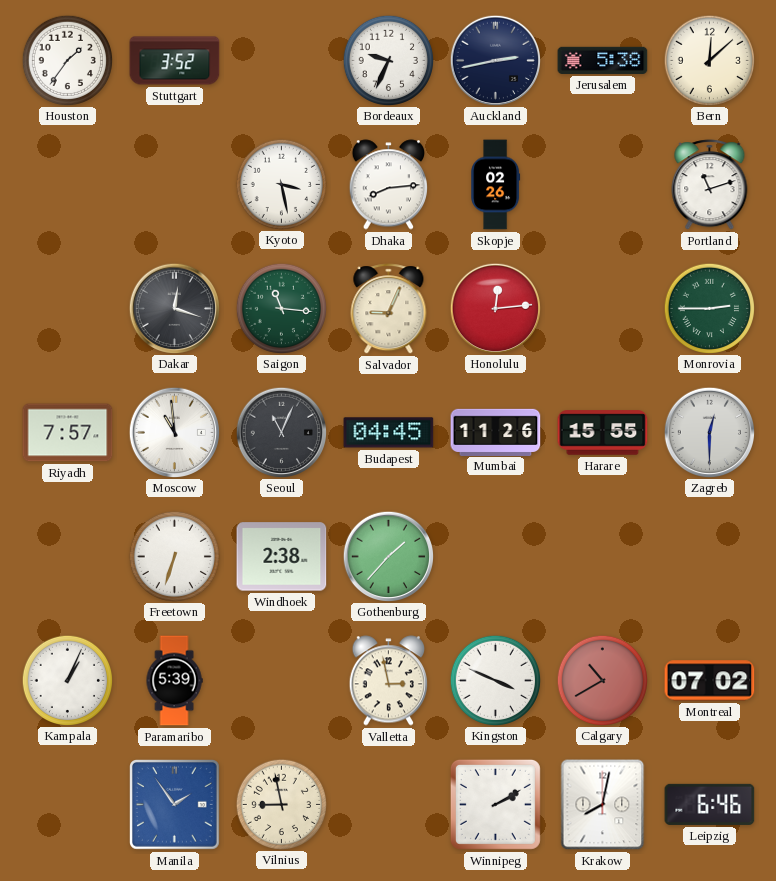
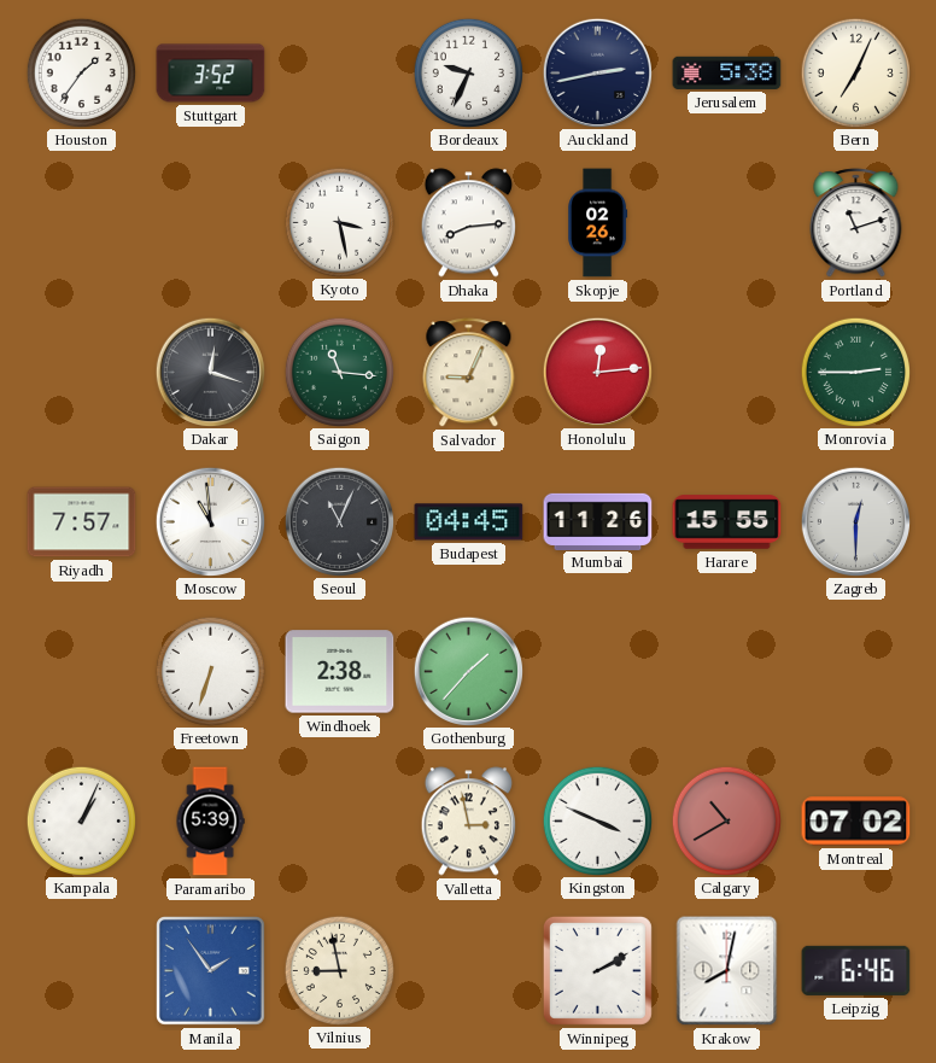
Bern: 12:08 -> 7:04
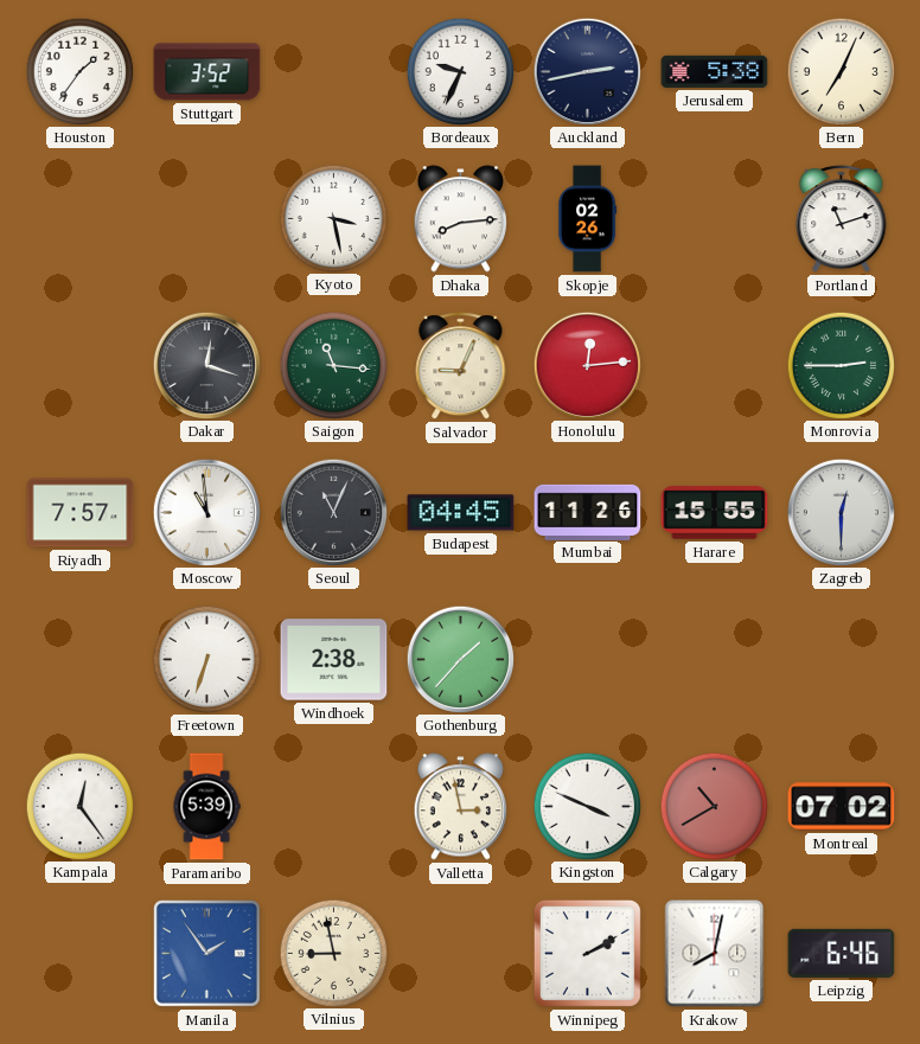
Kampala: 1:04 -> 12:24
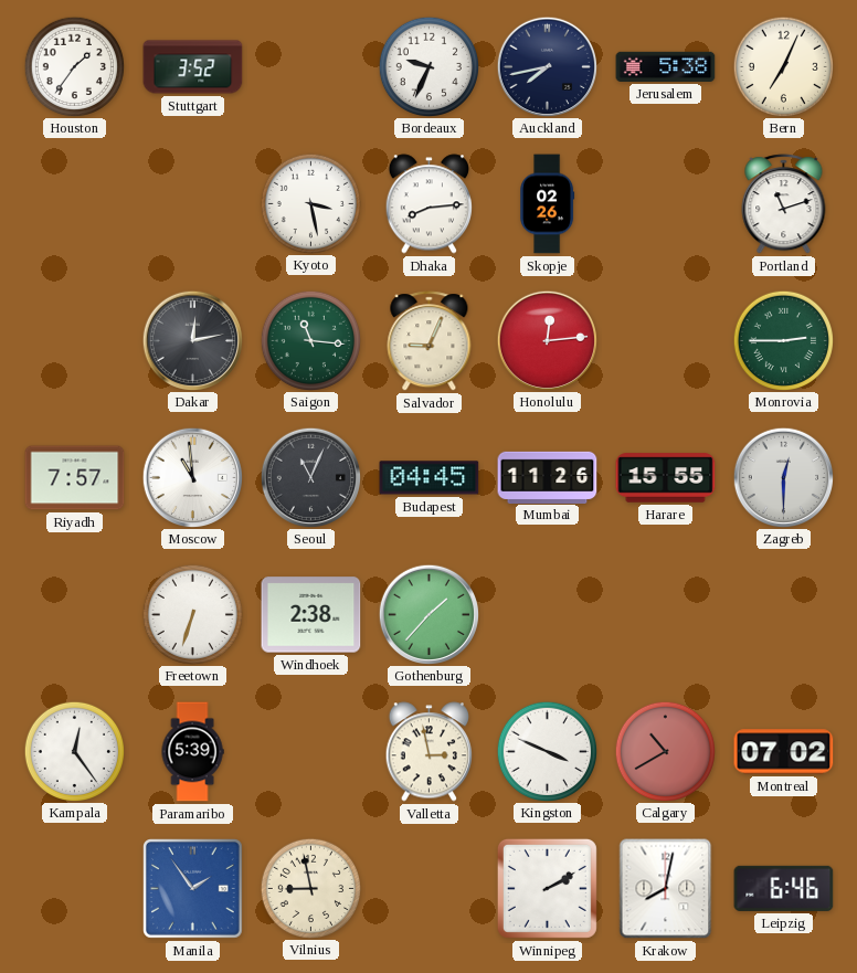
Auckland: 2:43 -> 7:43
Dakar: 12:18 -> 12:13
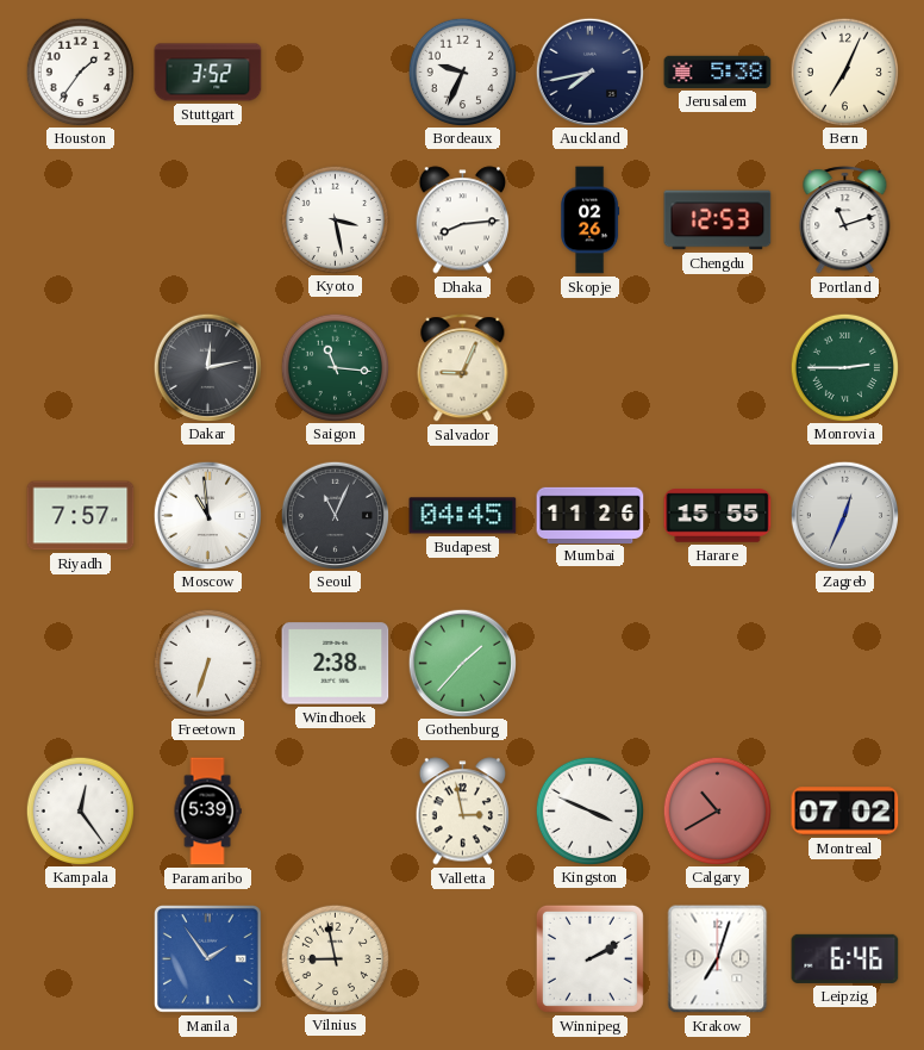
Chengdu: none -> 12:53
Honolulu: 12:14 -> none
Zagreb: 12:30 -> 12:34
Krakow: 8:02 -> 7:03
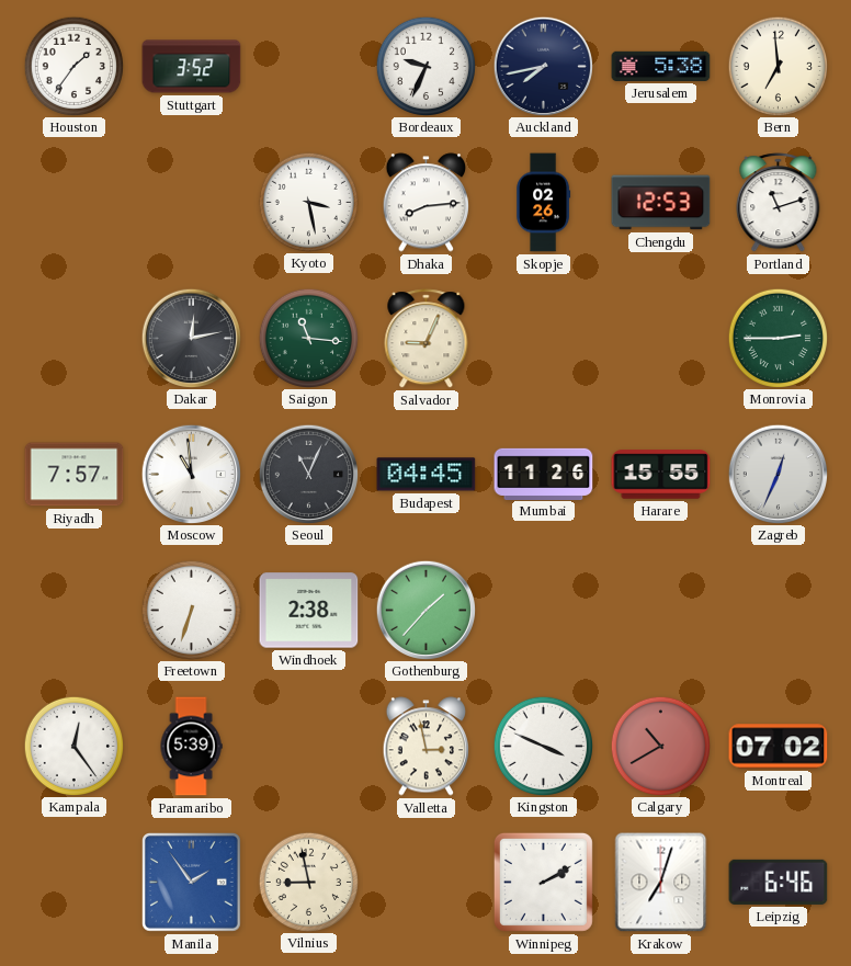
Bern: 7:04 -> 6:59
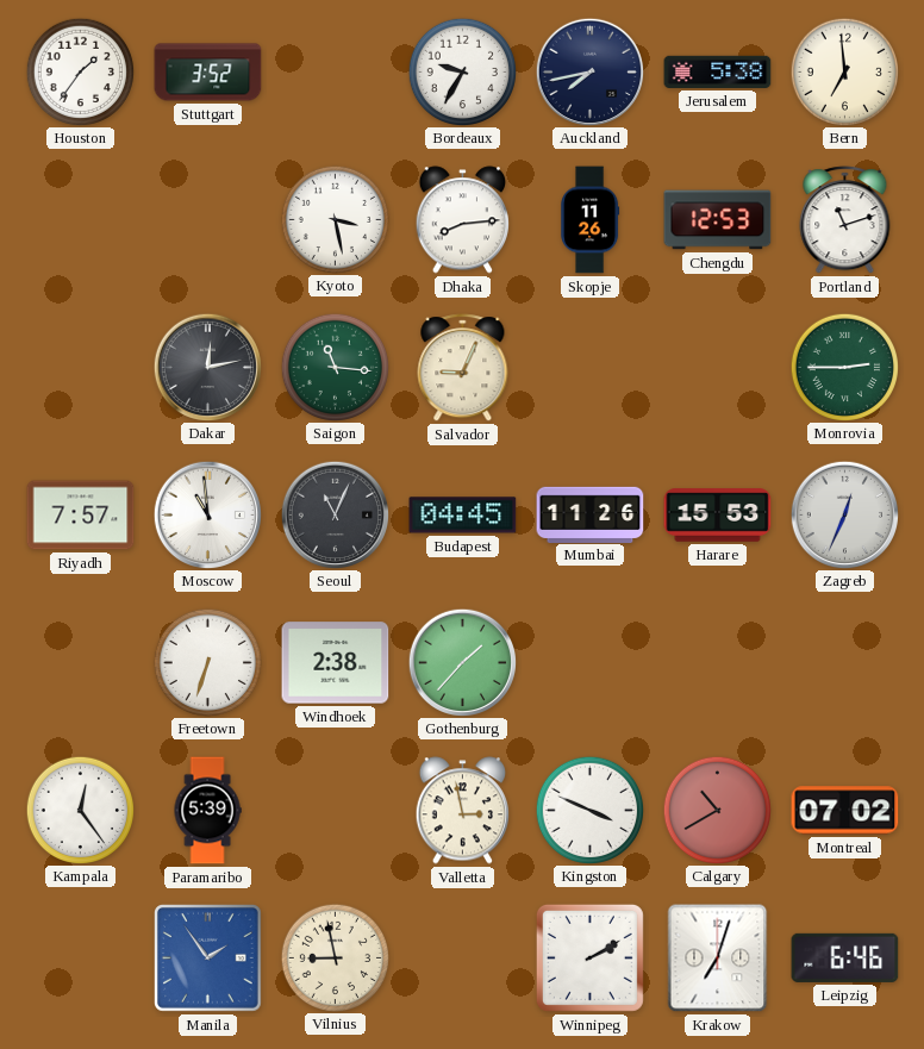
Bordeaux: 9:34 -> 9:35
Skopje: 02:26 -> 11:26
Harare: 15:55 -> 15:53
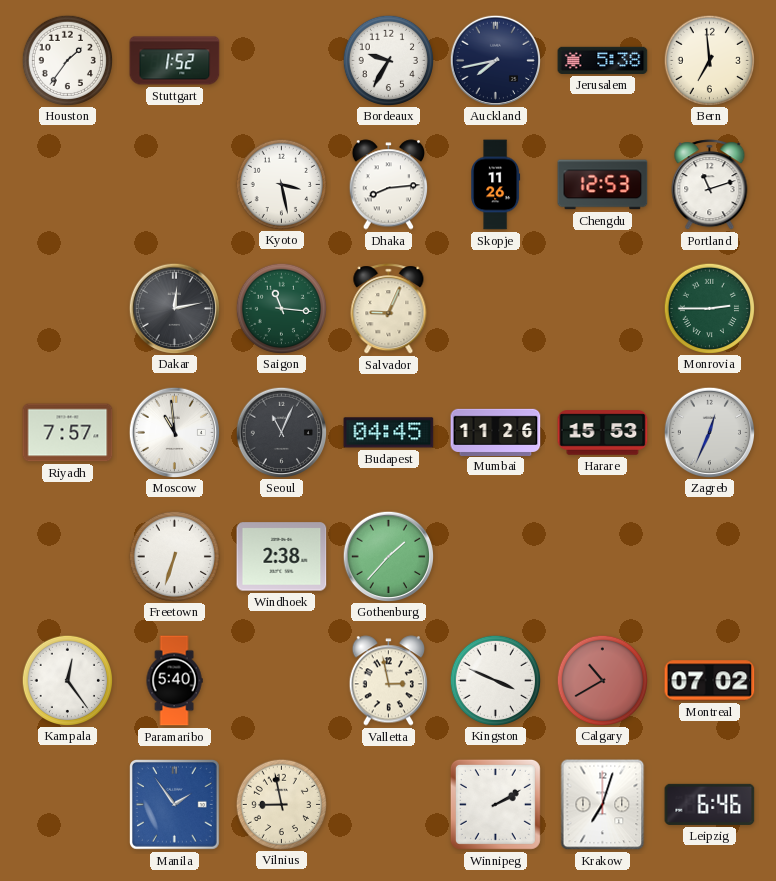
Stuttgart: 3:52 -> 1:52
Paramaribo: 5:39 -> 5:40
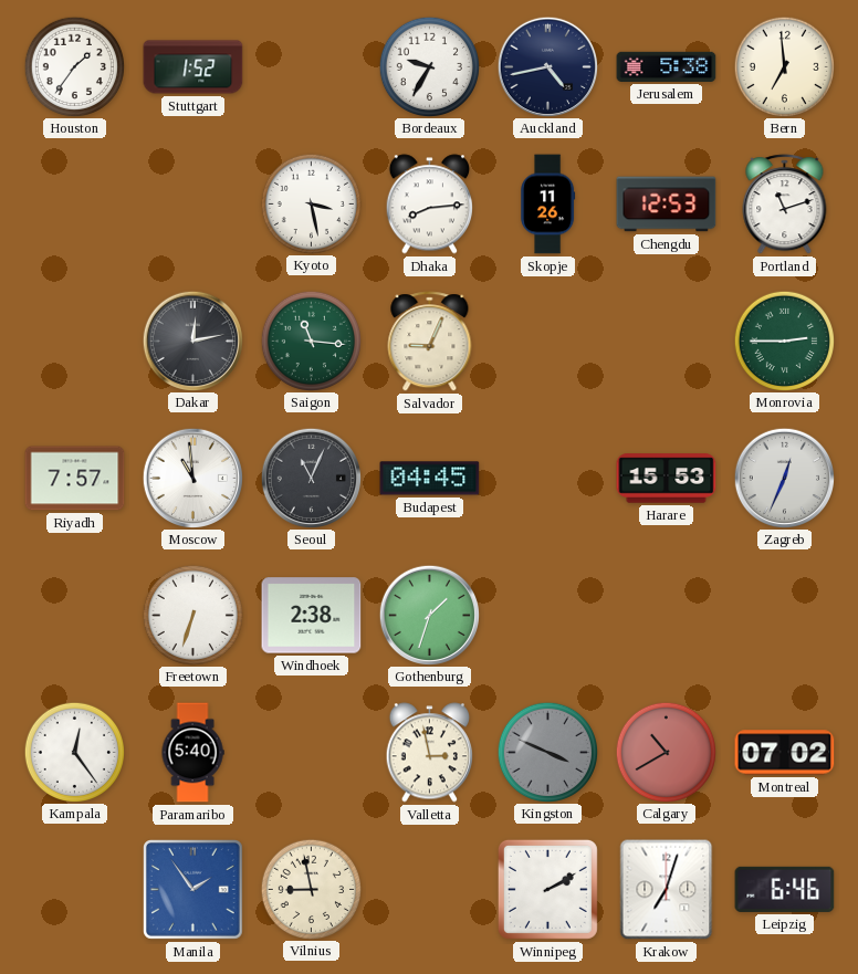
Auckland: 7:43 -> 4:43
Mumbai: 11:26 -> none
Gothenburg: 1:37 -> 1:33
Kingston dial: white -> grey
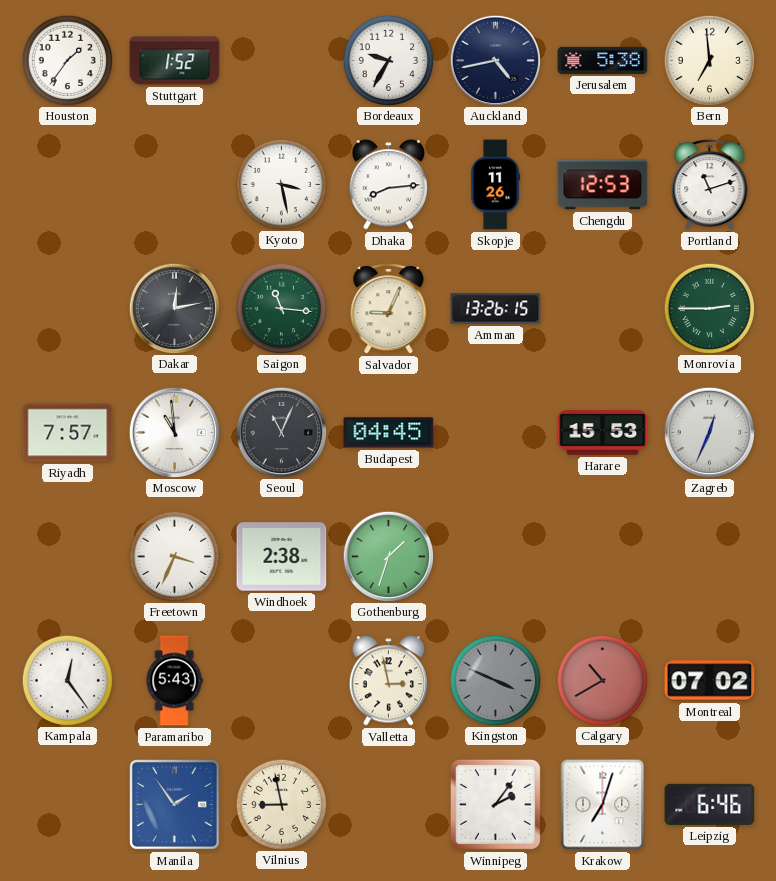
Amman: none -> 13:26
Freetown: 6:33 -> 3:34
Paramaribo: 5:40 -> 5:43
Winnipeg: 2:10 -> 2:06
